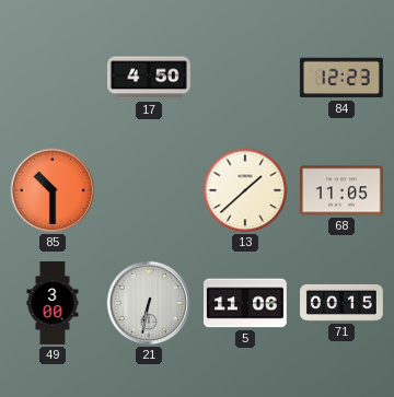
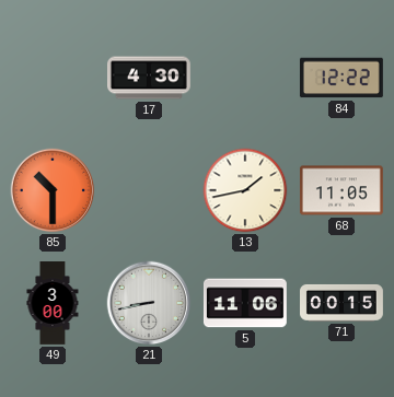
17: 4:50 -> 4:30
84: 12:23 -> 12:22
13: 1:38 -> 1:43
21: 6:32 -> 8:43
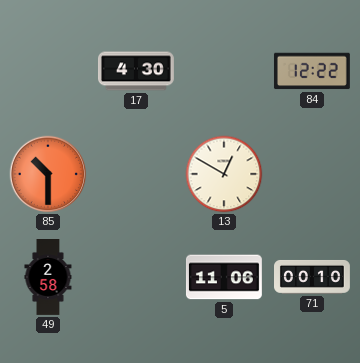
13: 1:43 -> 12:50
68: 11:05 -> none
49: 3:00 -> 2:58
21: 8:43 -> none
71: 00:15 -> 00:10
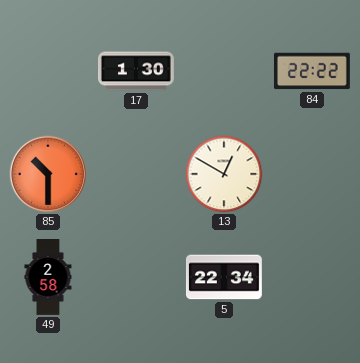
17: 4:30 -> 1:30
84: 12:22 -> 22:22
5: 11:06 -> 22:34
71: 00:10 -> none
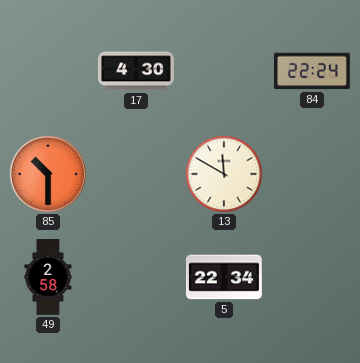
17: 1:30 -> 4:30
84: 22:22 -> 22:24
13: 12:50 -> 11:50
